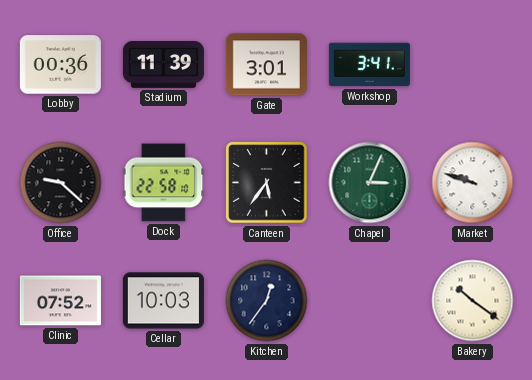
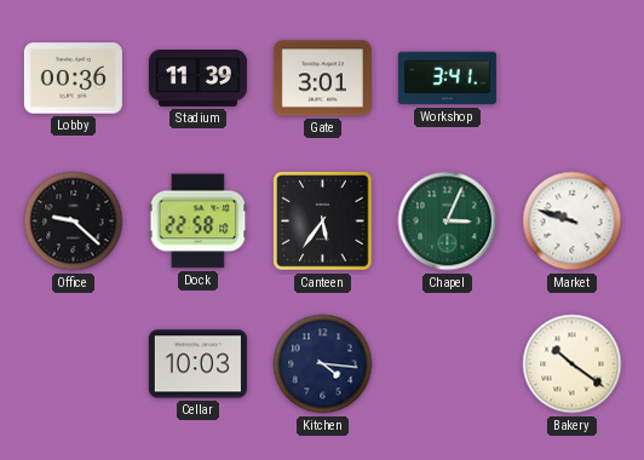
Clinic: 07:52 -> none
Kitchen: 12:36 -> 4:16
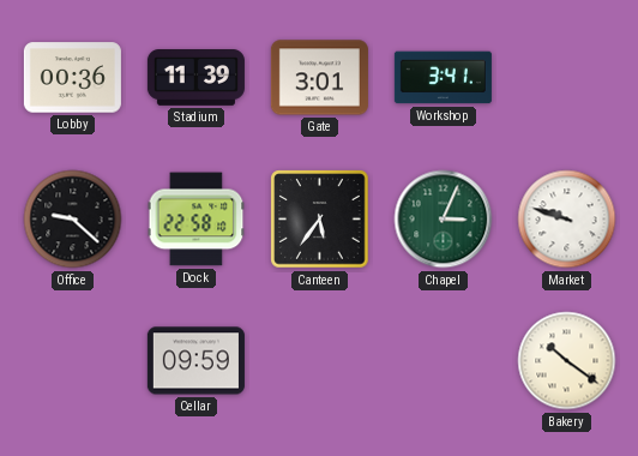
Cellar: 10:03 -> 09:59
Kitchen: 4:16 -> none
